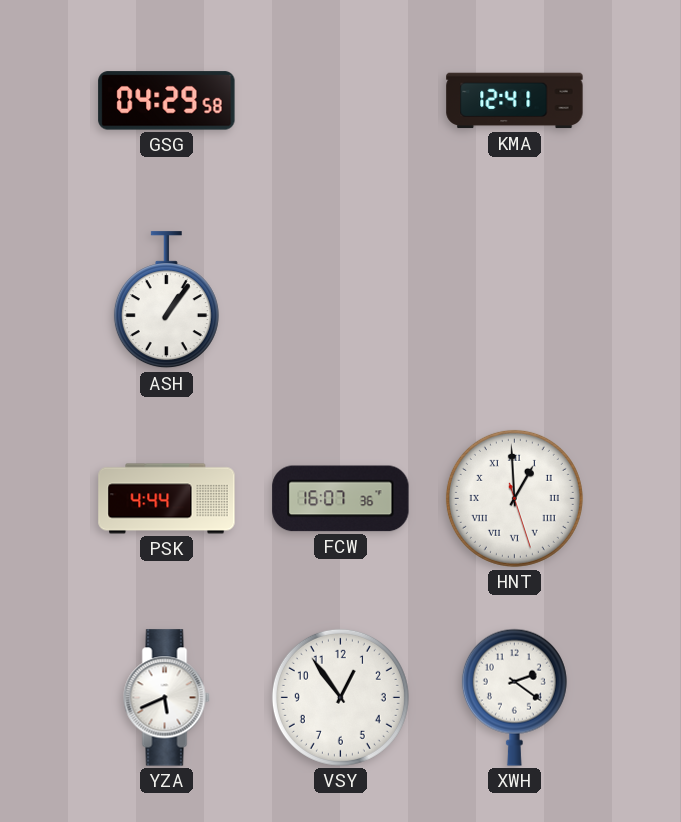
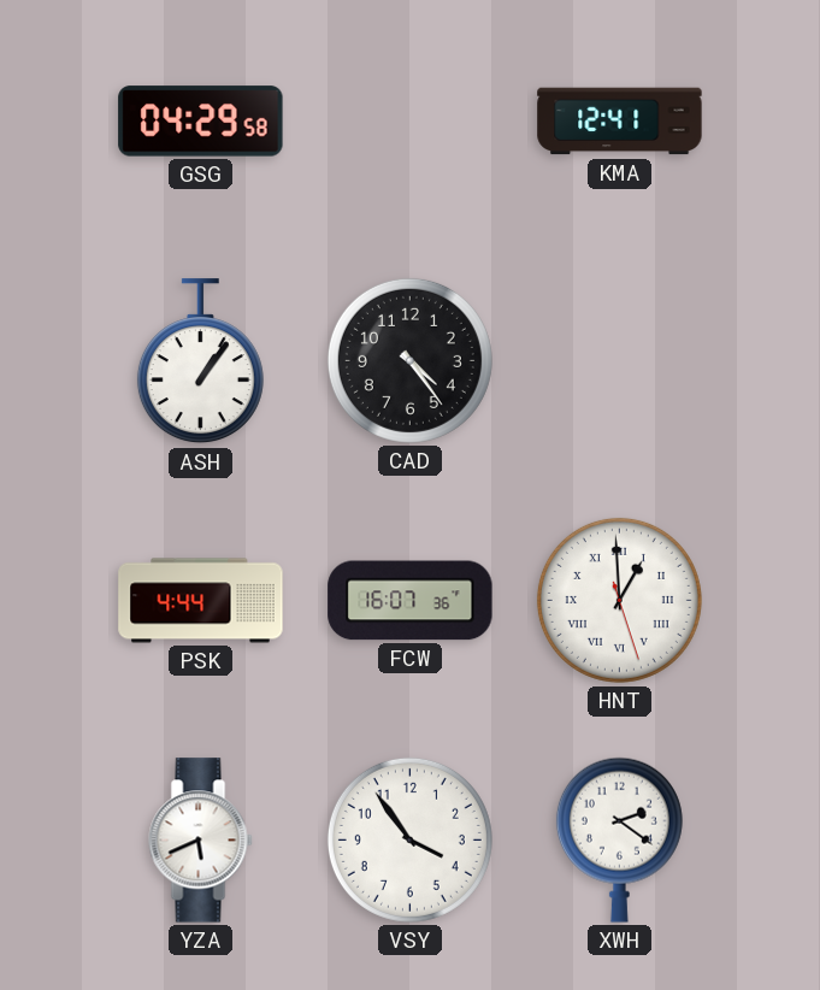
CAD: none -> 4:24
VSY: 12:54 -> 3:54
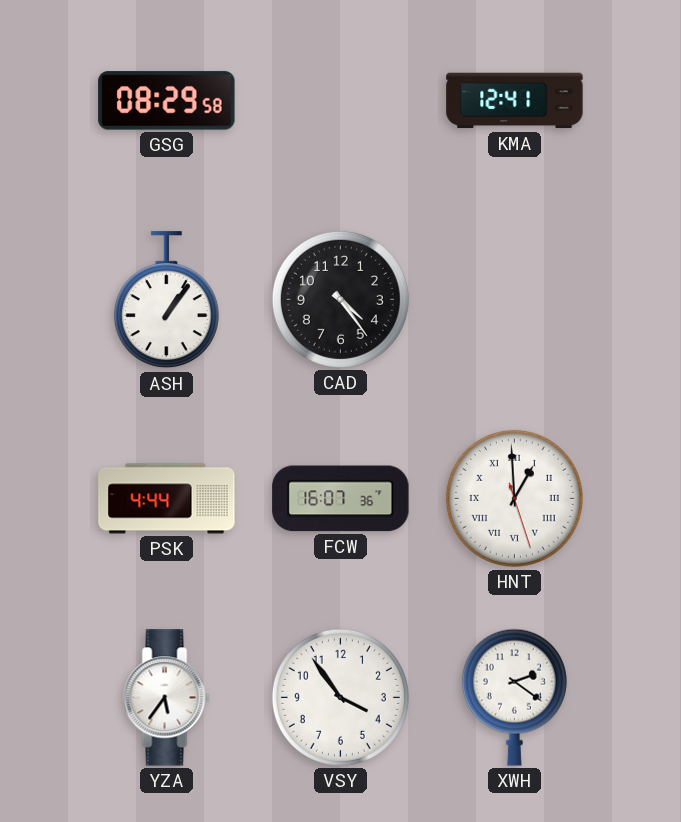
GSG: 04:29 -> 08:29
YZA: 5:41 -> 5:36
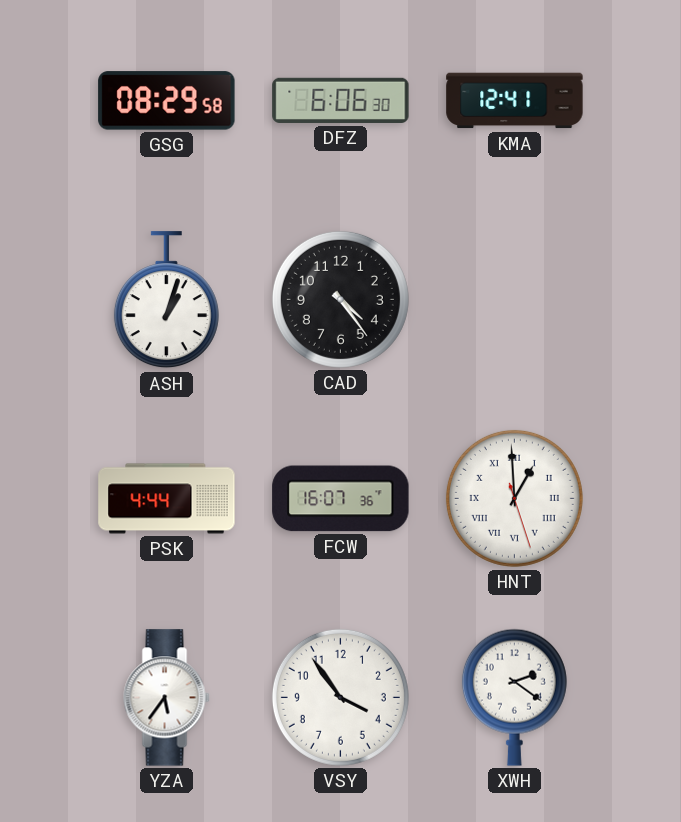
DFZ: none -> 6:06
ASH: 1:06 -> 1:03
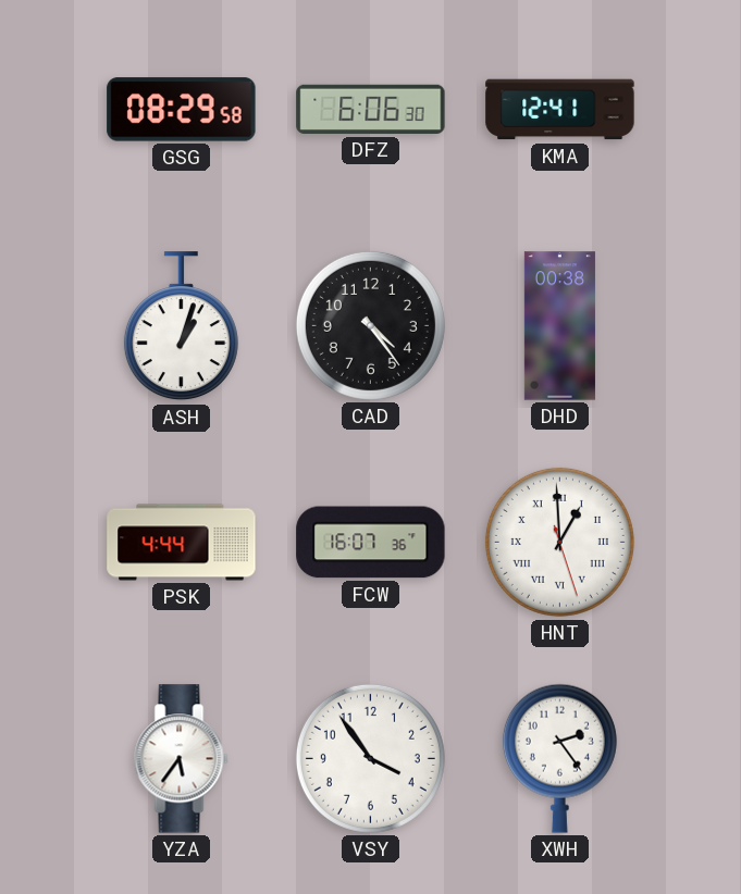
DHD: none -> 00:38
XWH: 2:21 -> 2:24
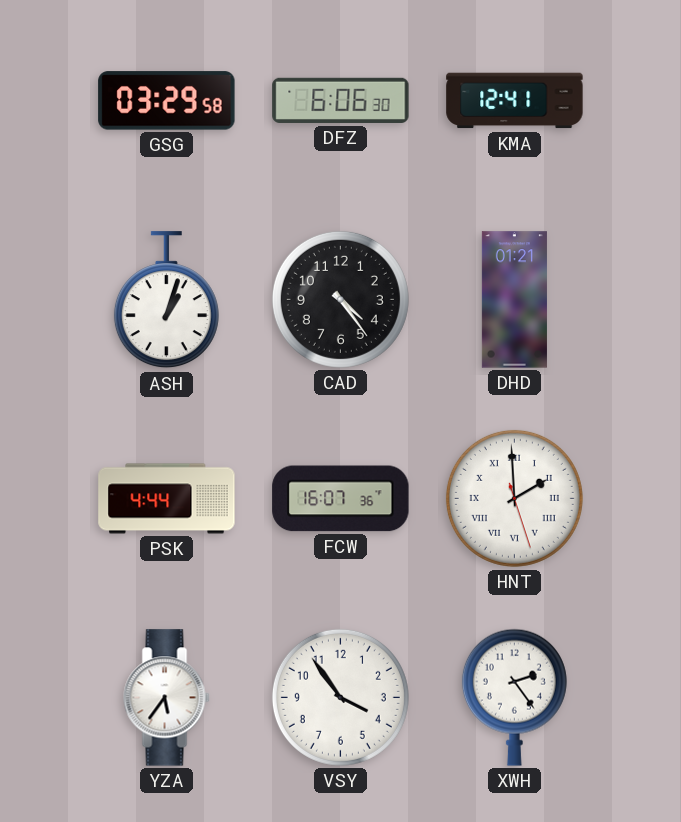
GSG: 08:29 -> 03:29
DHD: 00:38 -> 01:21
HNT: 12:59 -> 1:59
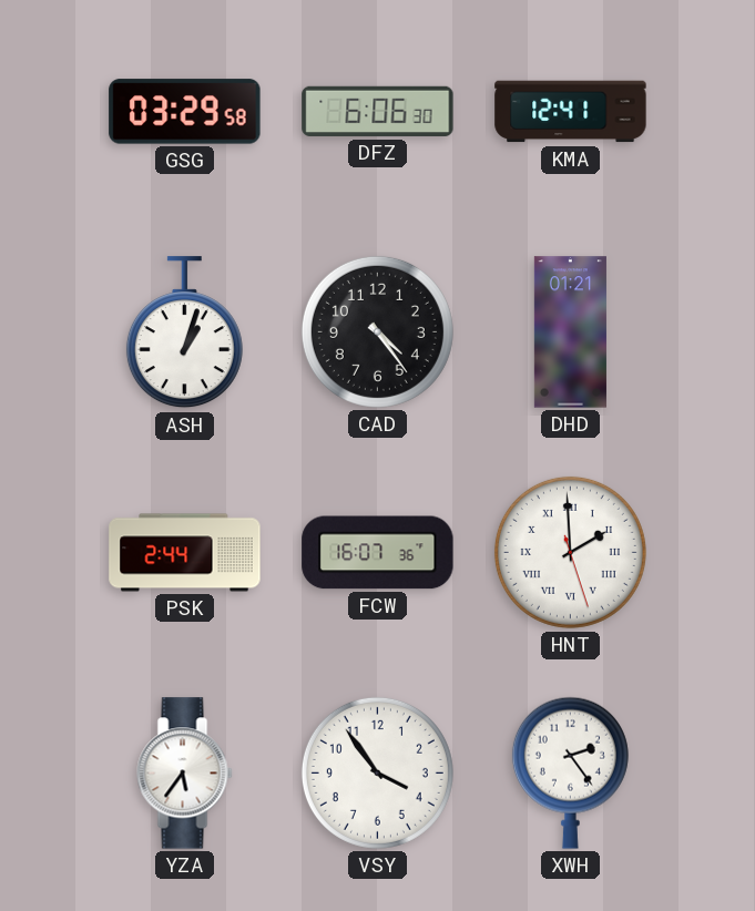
PSK: 4:44 -> 2:44
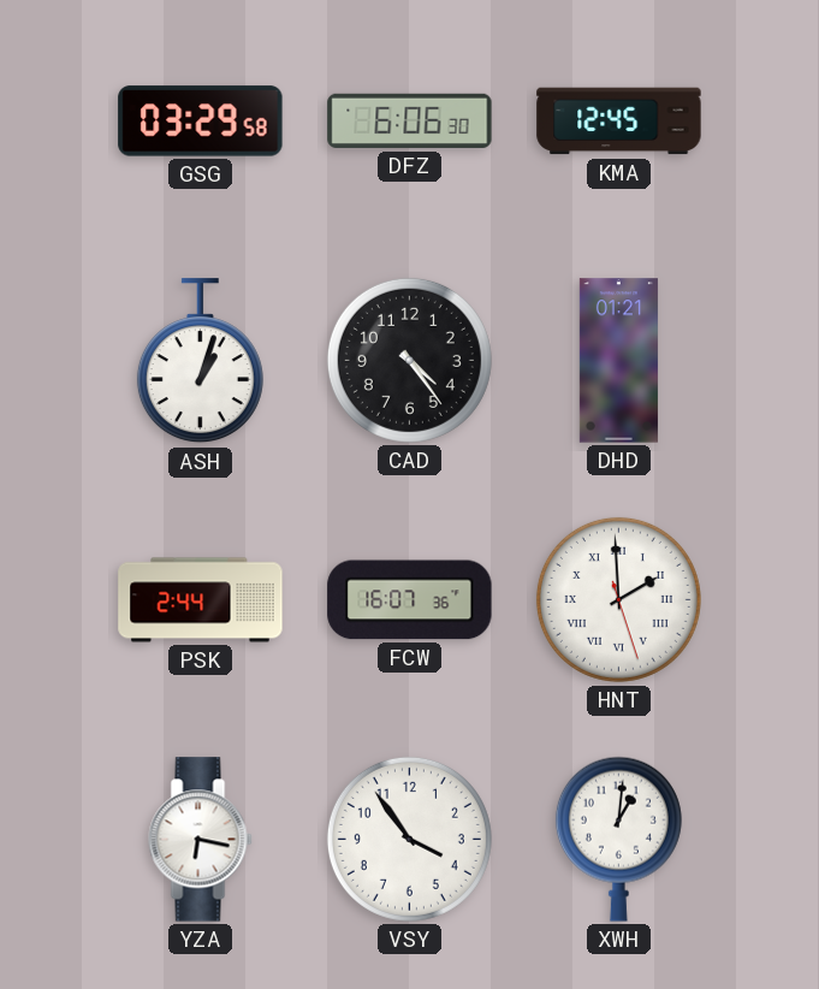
KMA: 12:41 -> 12:45
YZA: 5:36 -> 6:17
XWH: 2:24 -> 1:01
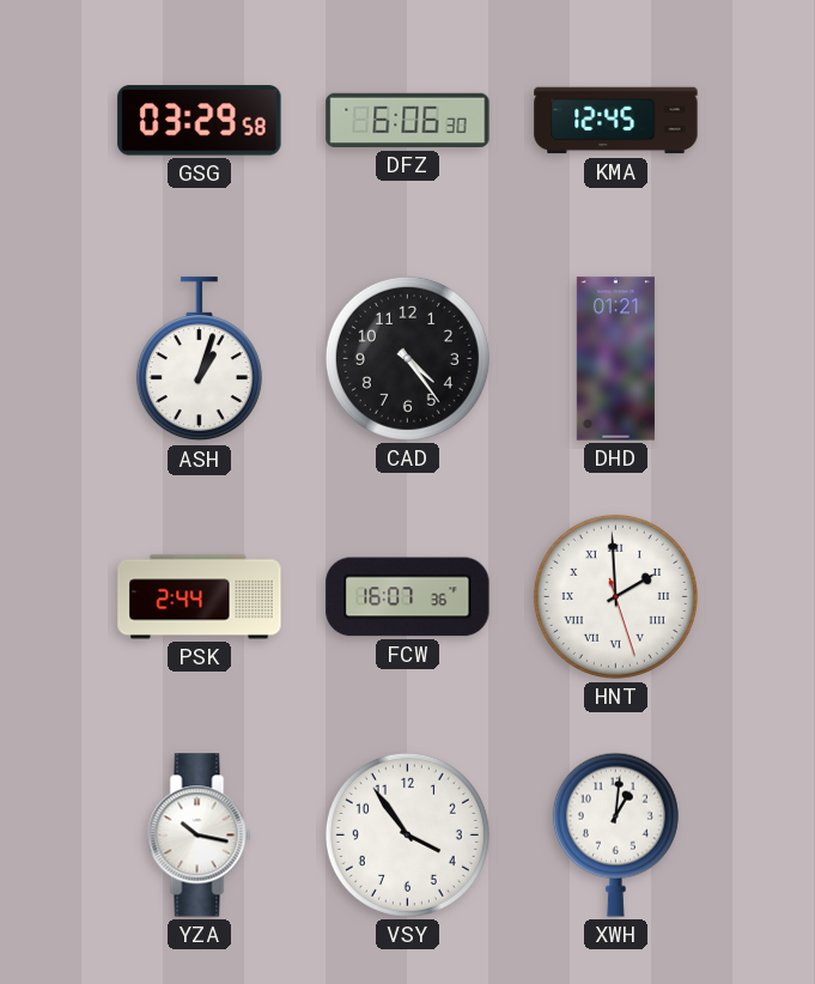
YZA: 6:17 -> 10:17
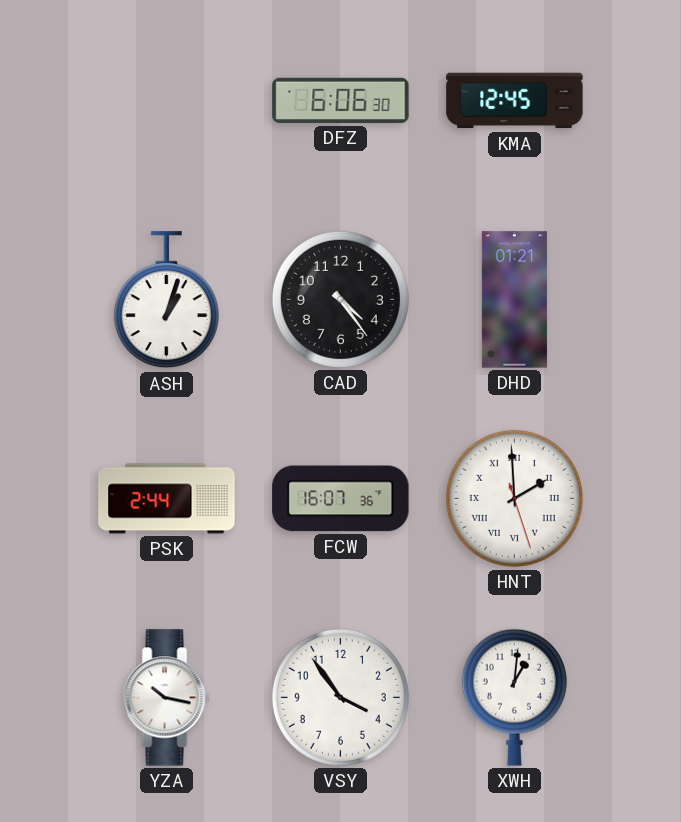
GSG: 03:29 -> none
